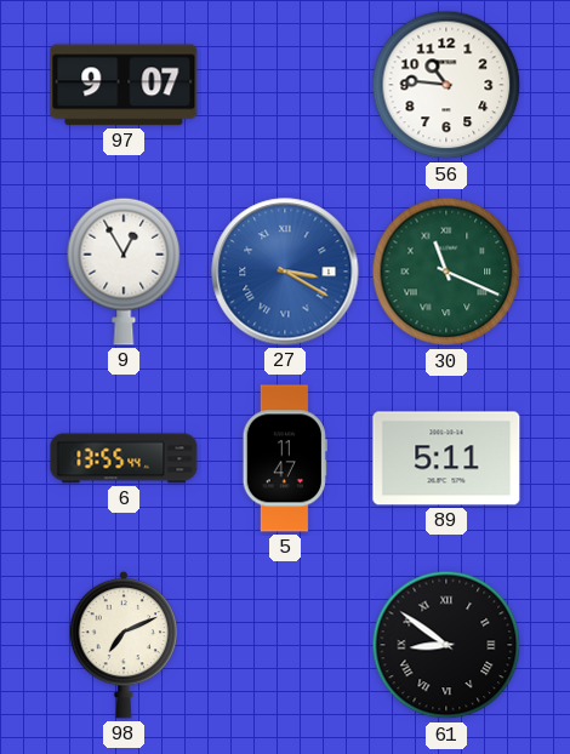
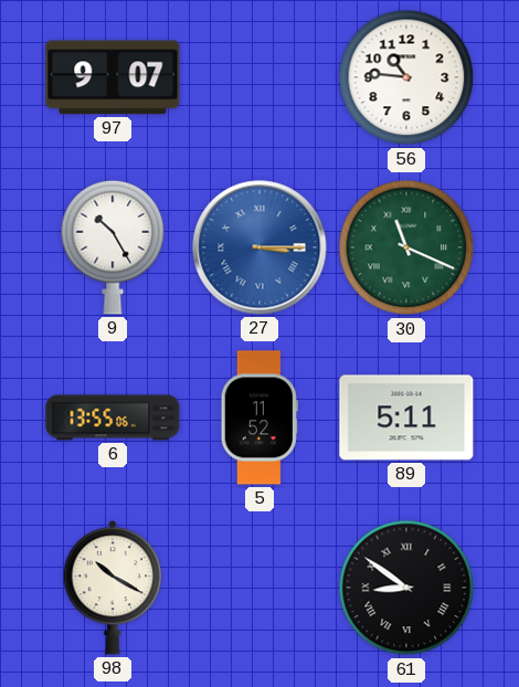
9: 12:55 -> 10:25
27: 3:20 -> 3:15
6: 13:55:44 -> 13:55:06
5: 11:47 -> 11:52
98: 7:11 -> 10:20
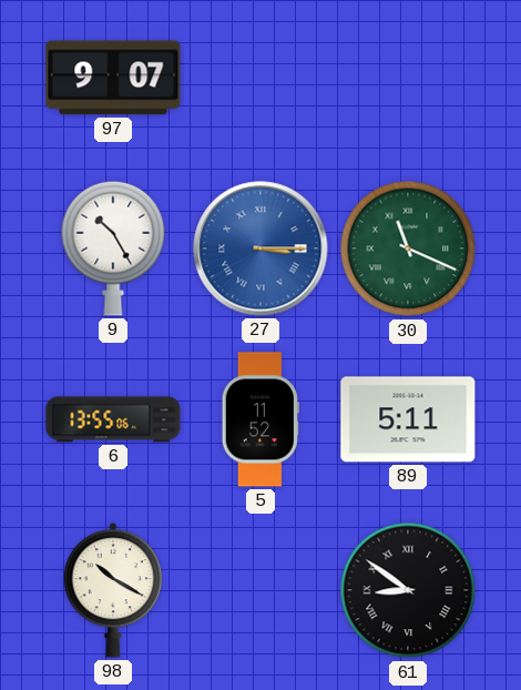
56: 10:46 -> none
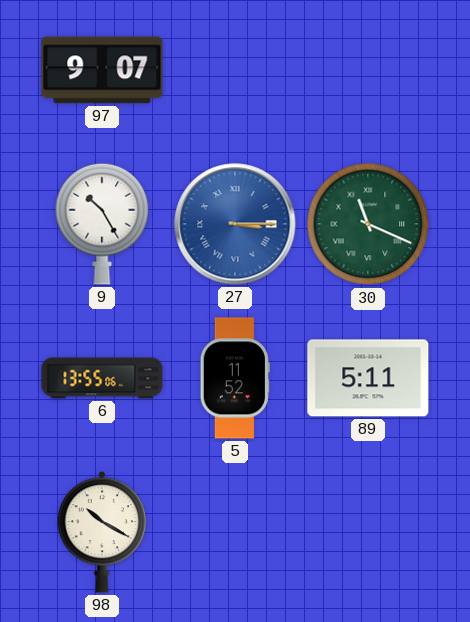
61: 8:51 -> none
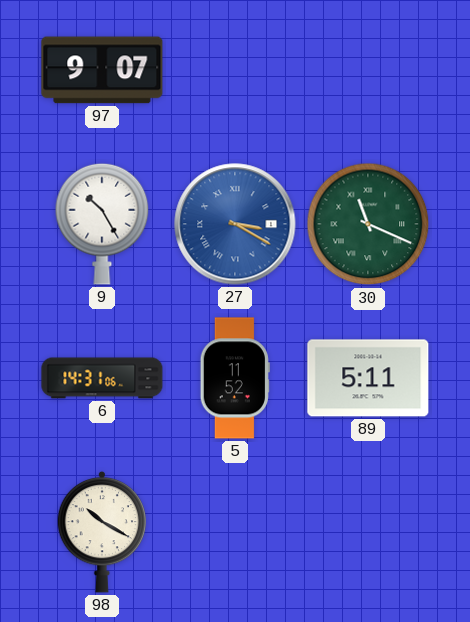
27: 3:15 -> 3:20
6: 13:55 -> 14:31
